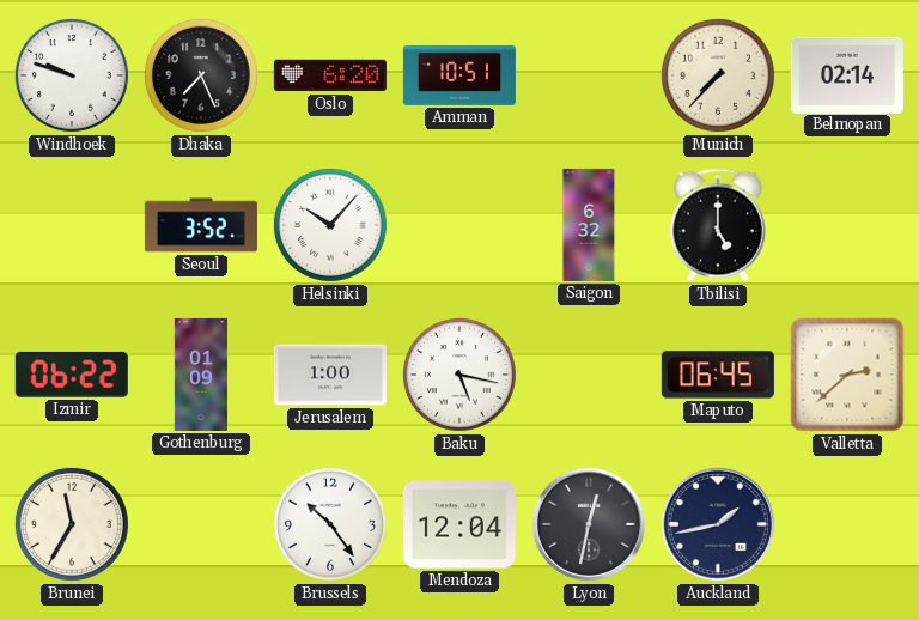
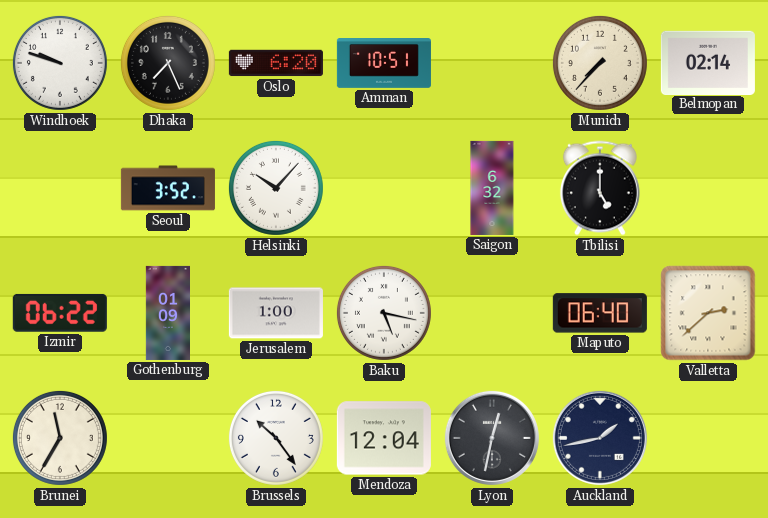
Maputo: 06:45 -> 06:40
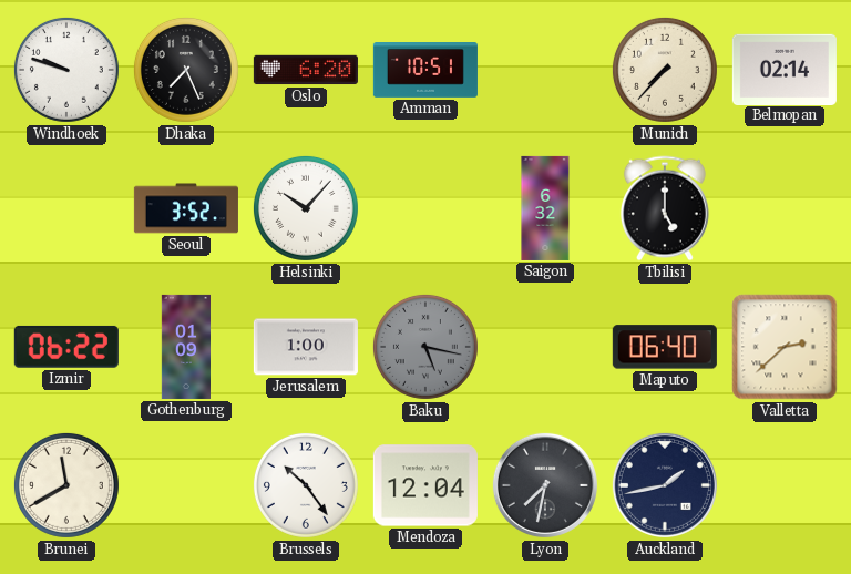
Baku dial: white -> grey
Brunei: 11:35 -> 11:40
Lyon: 12:32 -> 7:32
